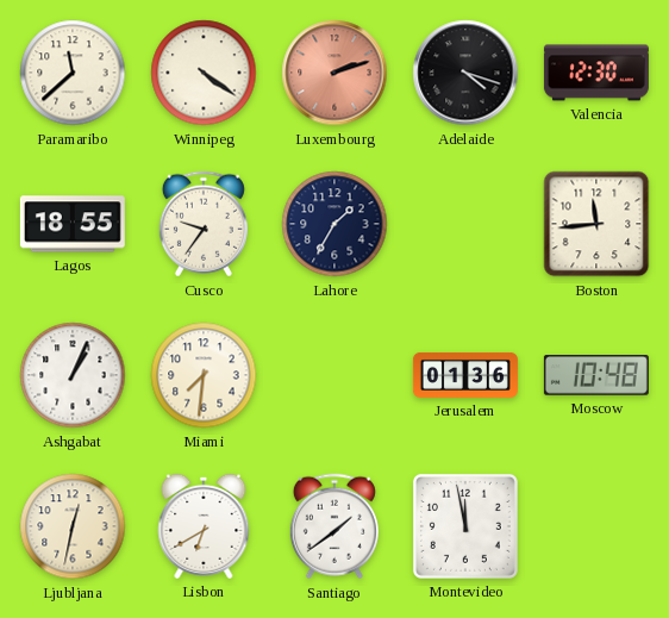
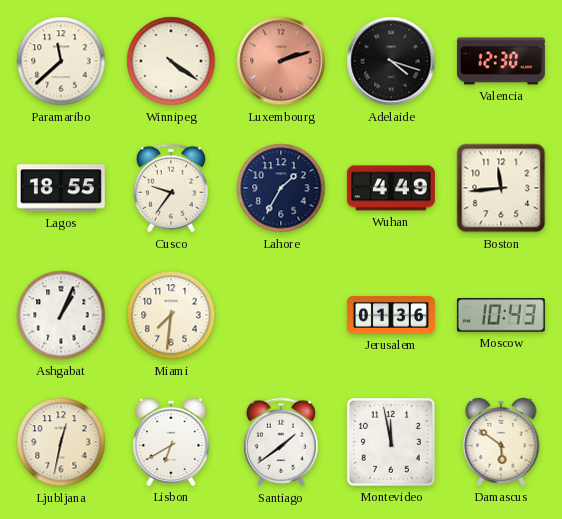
Wuhan: none -> 4:49
Moscow: 10:48 -> 10:43
Damascus: none -> 5:51
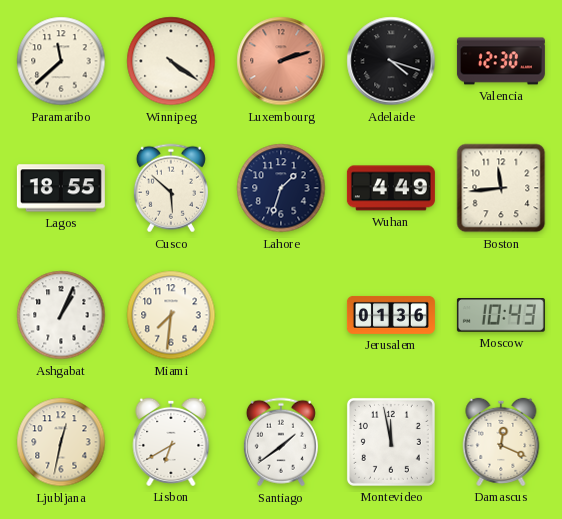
Cusco: 9:36 -> 5:52
Lahore: 1:35 -> 1:33
Damascus: 5:51 -> 12:19
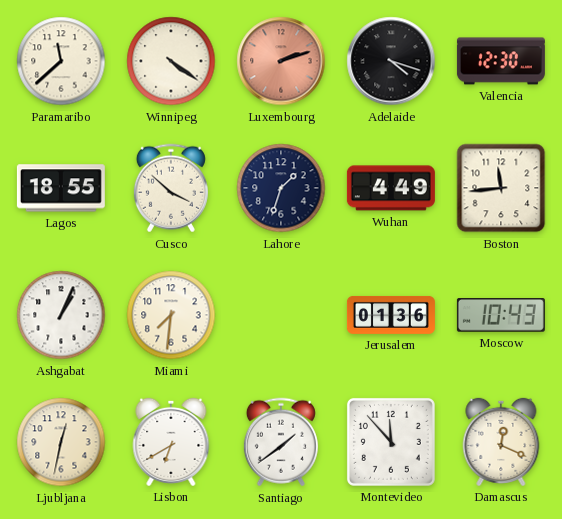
Cusco: 5:52 -> 3:52
Montevideo: 11:58 -> 11:53
